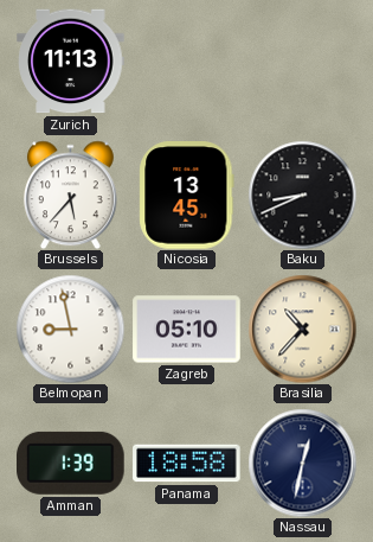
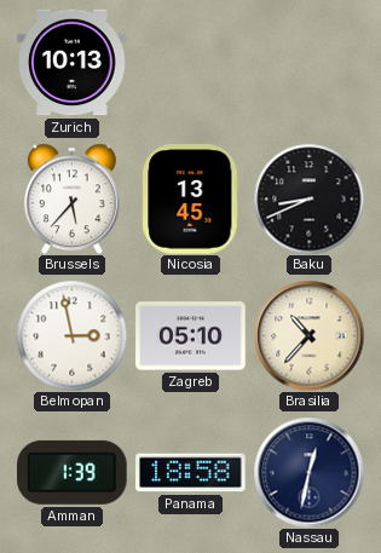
Zurich: 11:13 -> 10:13
Belmopan: 8:58 -> 2:58
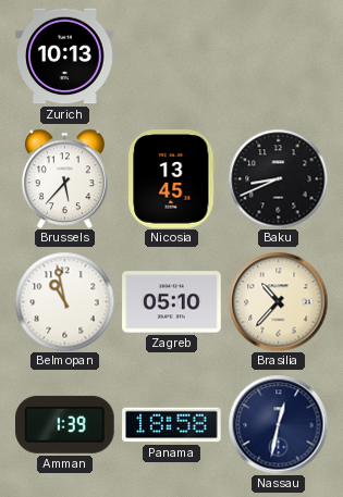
Belmopan: 2:58 -> 10:58
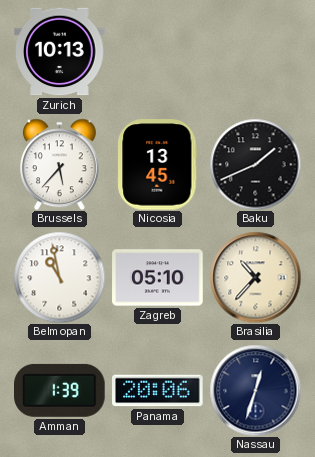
Baku: 8:41 -> 1:41
Panama: 18:58 -> 20:06
Nassau: 12:32 -> 12:33
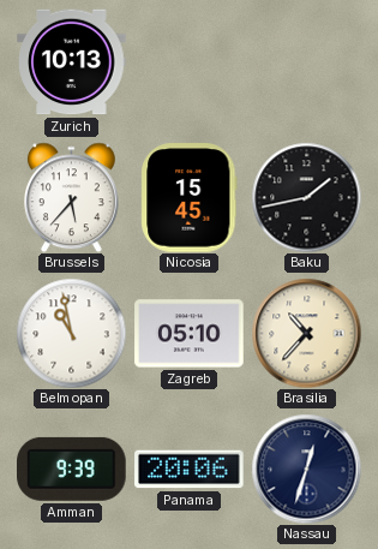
Nicosia: 13:45 -> 15:45
Baku: 1:41 -> 1:43
Amman: 1:39 -> 9:39
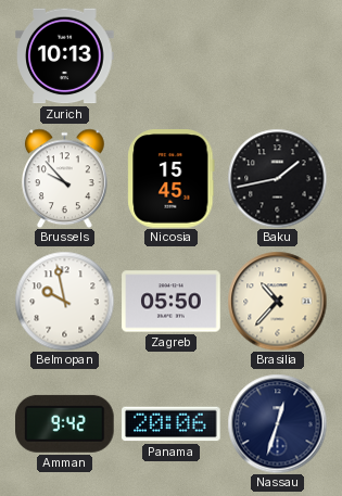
Brussels: 5:37 -> 9:53
Belmopan: 10:58 -> 9:58
Zagreb: 05:10 -> 05:50
Amman: 9:39 -> 9:42
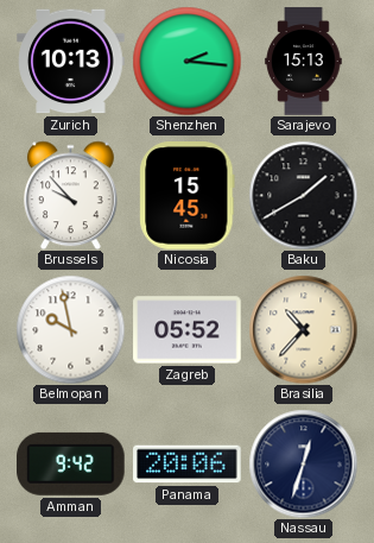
Shenzhen: none -> 2:16
Sarajevo: none -> 15:13
Baku: 1:43 -> 1:40
Zagreb: 05:50 -> 05:52
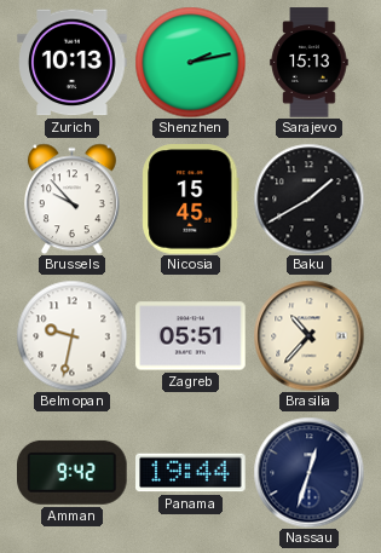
Shenzhen: 2:16 -> 2:13
Belmopan: 9:58 -> 9:32
Zagreb: 05:52 -> 05:51
Panama: 20:06 -> 19:44
